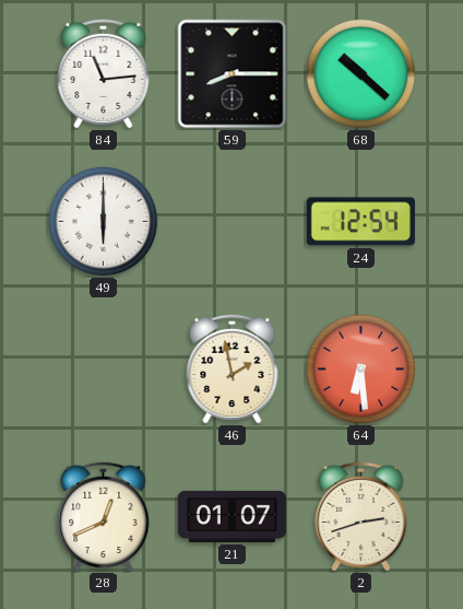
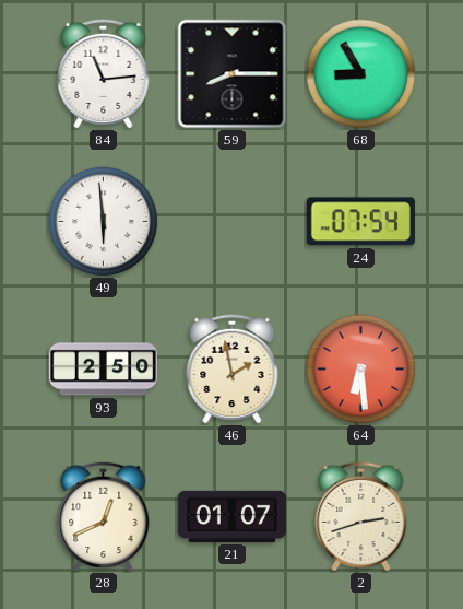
68: 10:22 -> 8:55
49: 6:00 -> 5:59
24: 12:54 -> 07:54
93: none -> 2:50
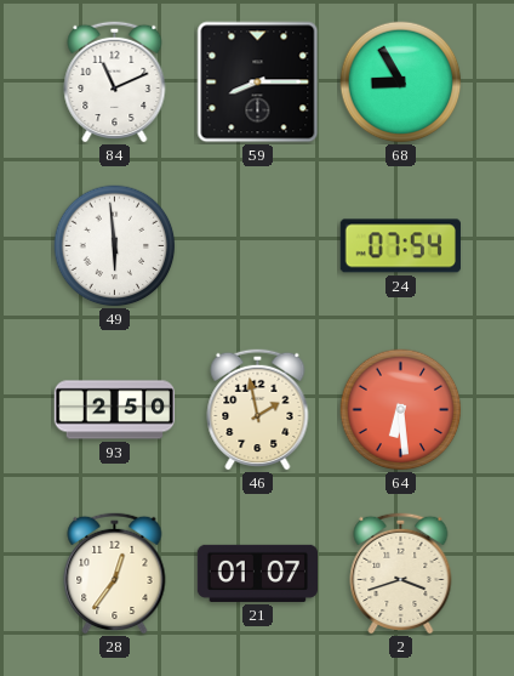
84: 11:14 -> 11:11
28: 12:41 -> 12:36
2: 2:42 -> 3:42
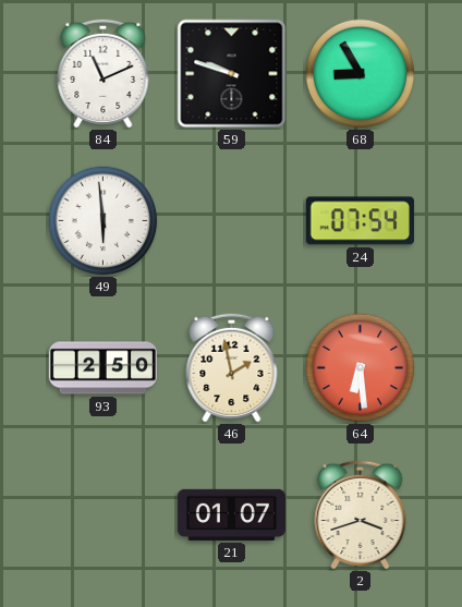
59: 8:15 -> 9:48
28: 12:36 -> none
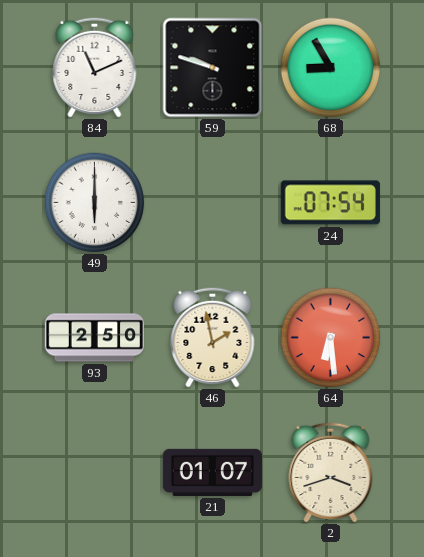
49: 5:59 -> 6:00
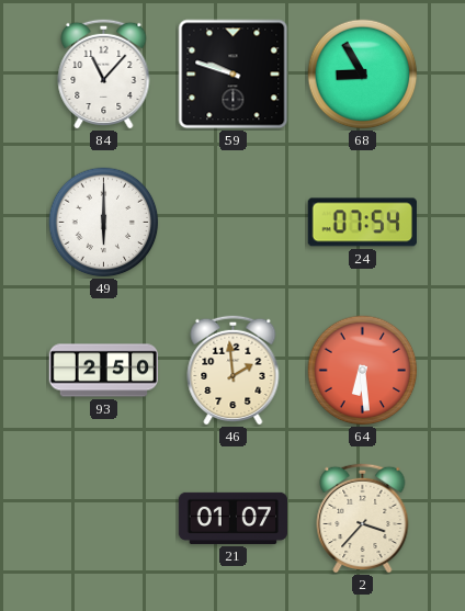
84: 11:11 -> 11:07
46: 1:58 -> 1:59
2: 3:42 -> 3:37
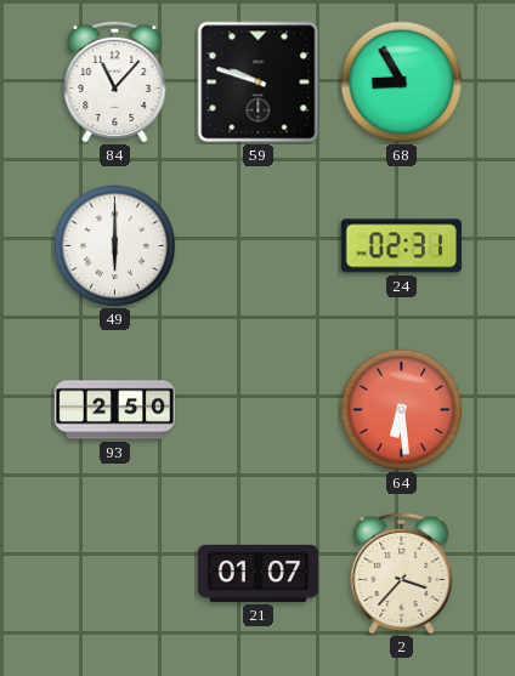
24: 07:54 -> 02:31
46: 1:59 -> none
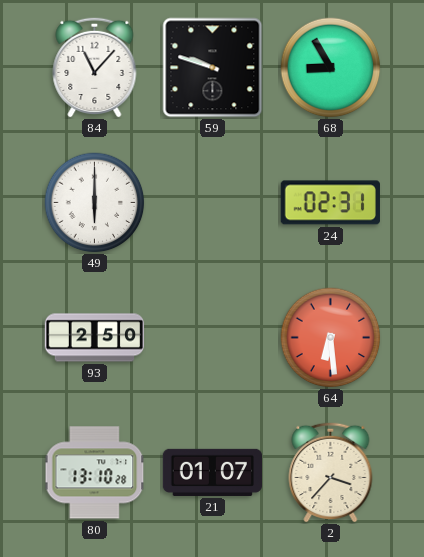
80: none -> 13:10
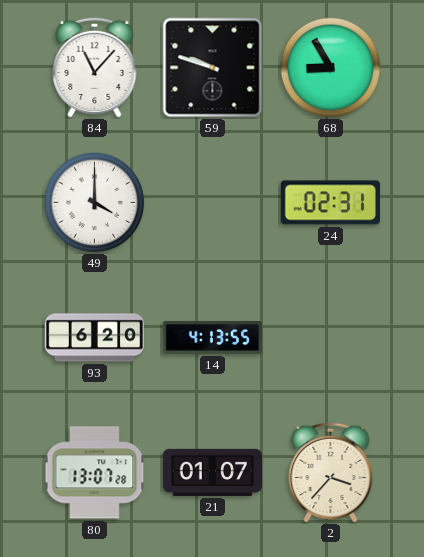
49: 6:00 -> 4:00
93: 2:50 -> 6:20
14: none -> 4:13
64: 6:29 -> none
80: 13:10 -> 13:07
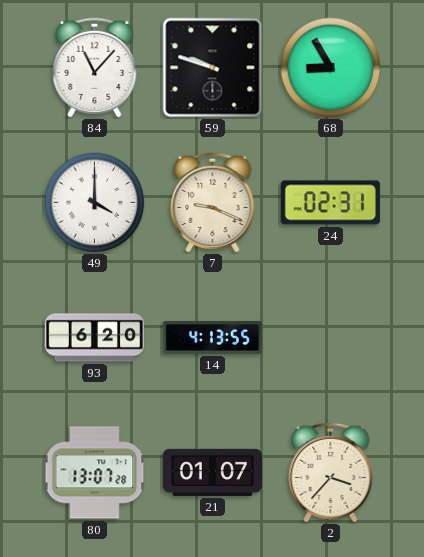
7: none -> 9:19
